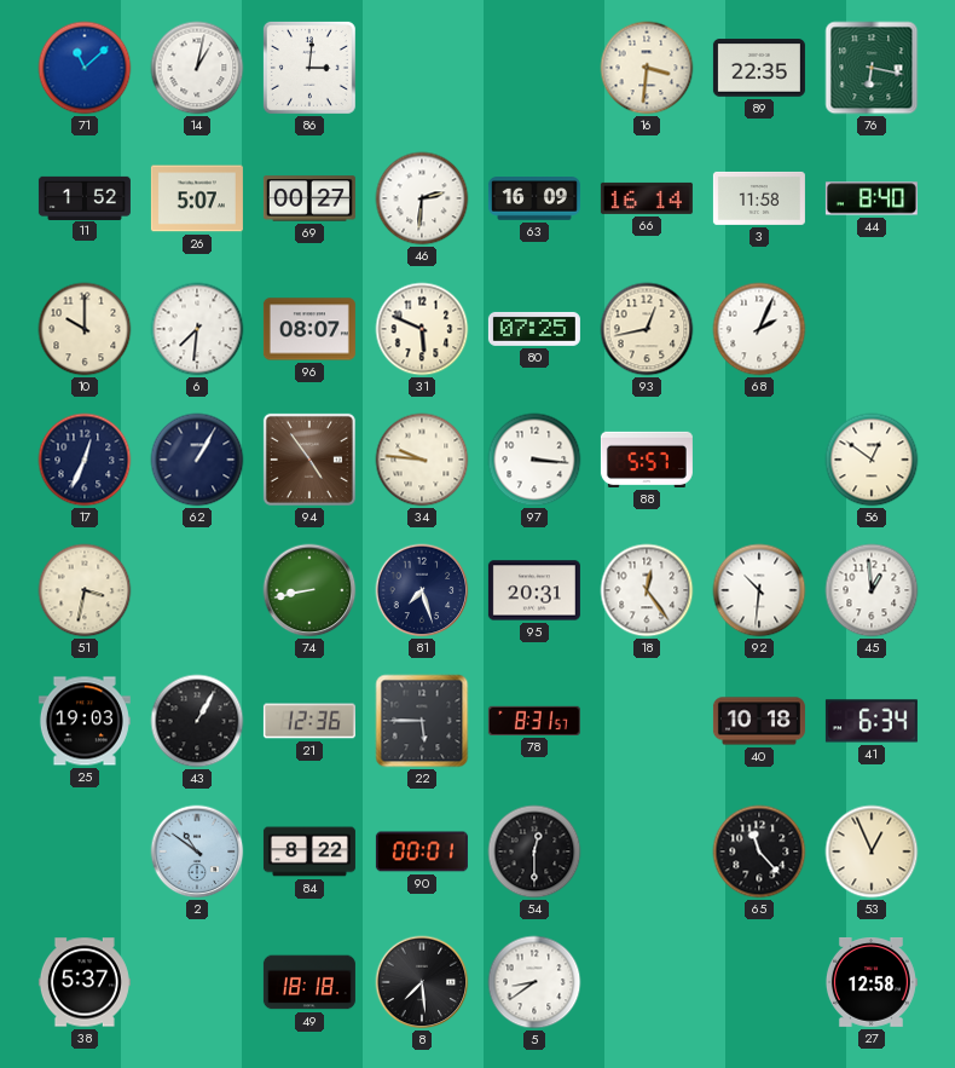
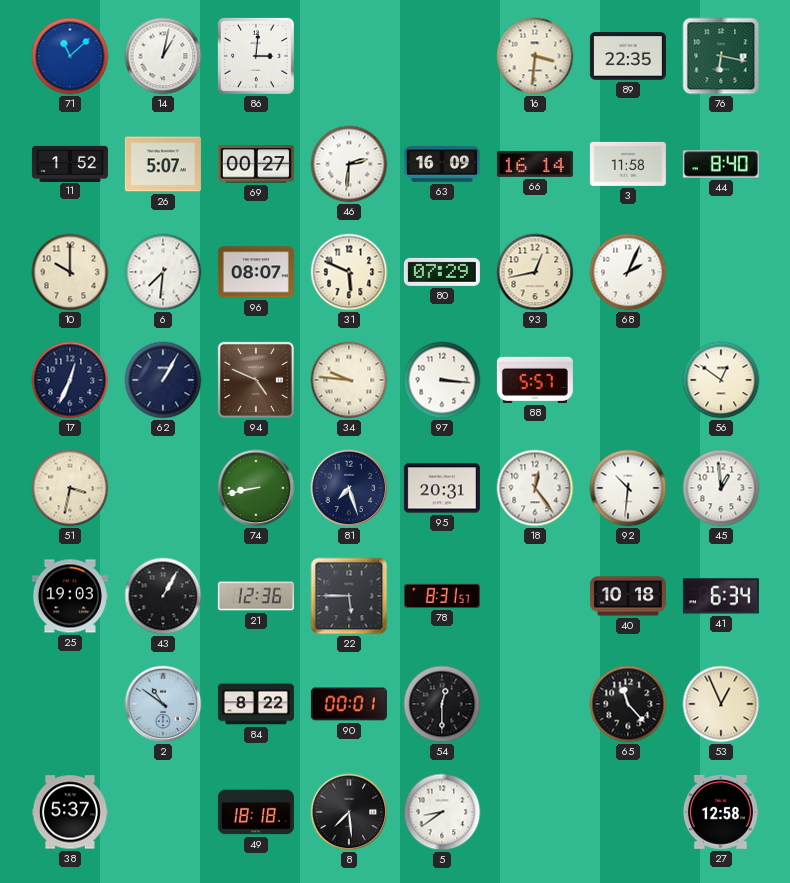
80: 07:25 -> 07:29
94: 4:54 -> 4:49
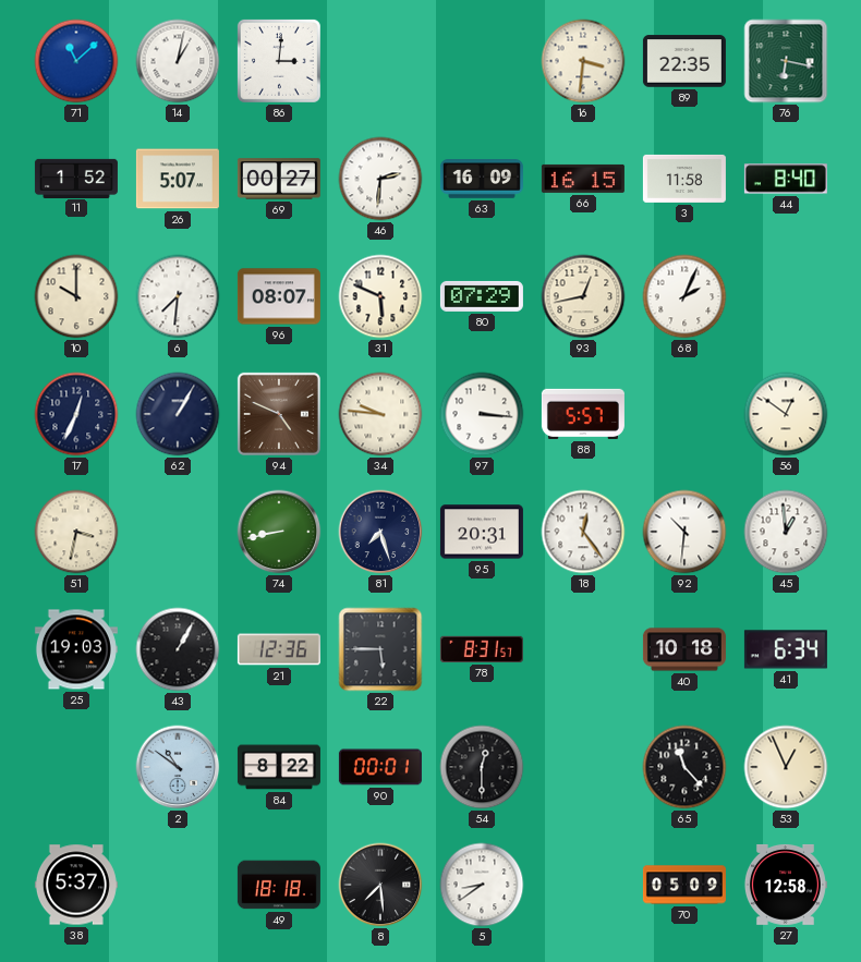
66: 16:14 -> 16:15
70: none -> 05:09
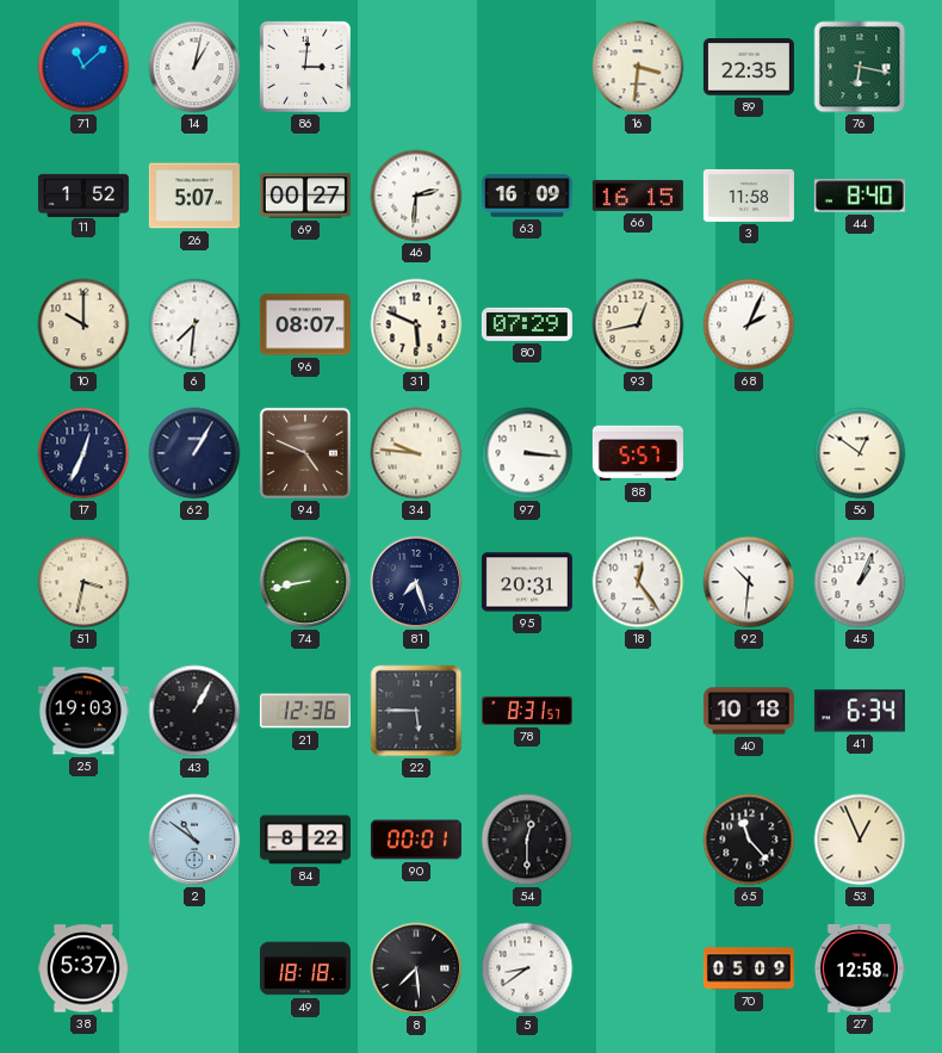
45: 12:59 -> 1:04
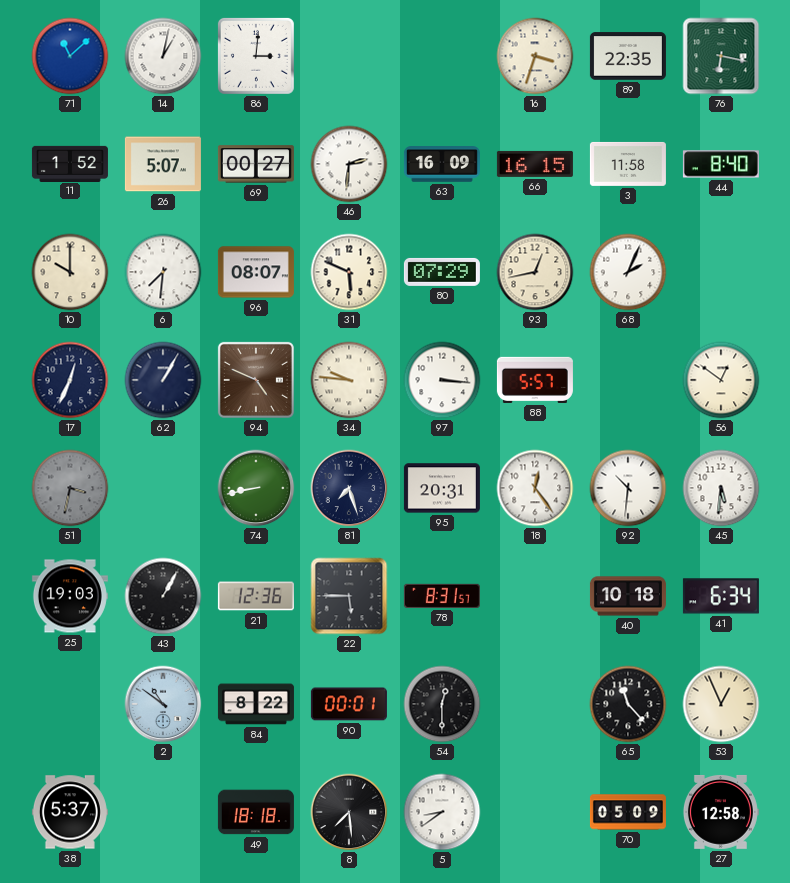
16: 3:31 -> 3:33
51 dial: cream -> grey
45: 1:04 -> 5:31
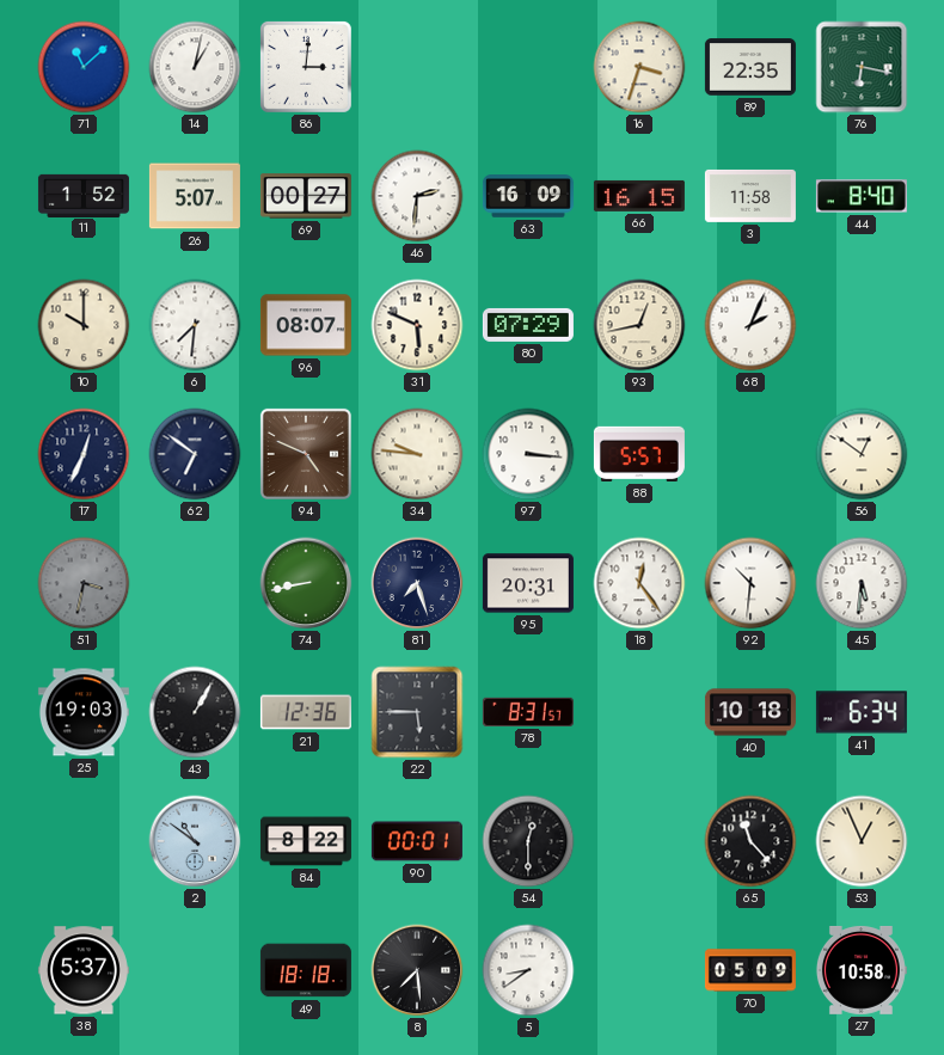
62: 1:05 -> 6:51
27: 12:58 -> 10:58
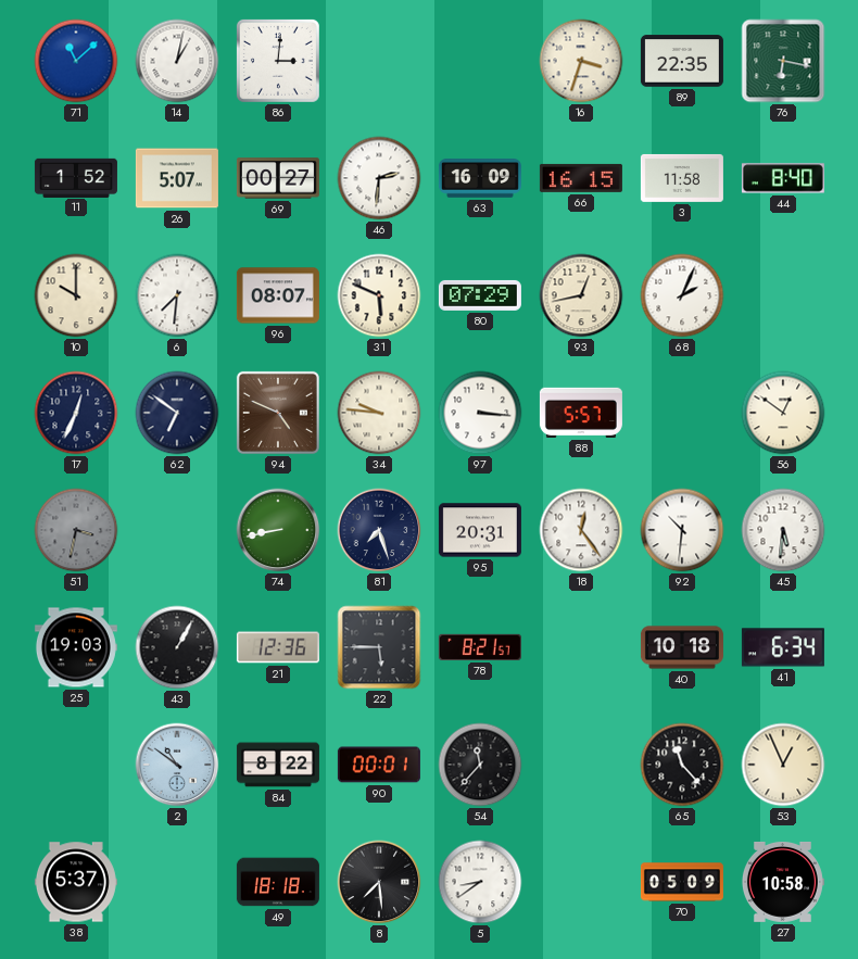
78: 8:31 -> 8:21
54: 12:30 -> 11:37
